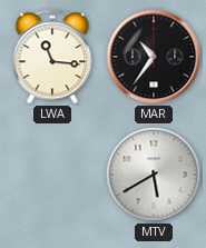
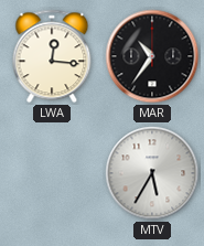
LWA: 11:16 -> 12:16
MTV: 5:40 -> 5:35
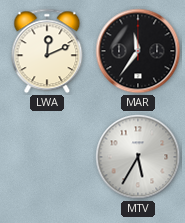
LWA: 12:16 -> 12:11
MAR: 10:36 -> 11:36
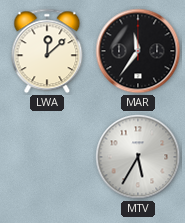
LWA: 12:11 -> 12:08
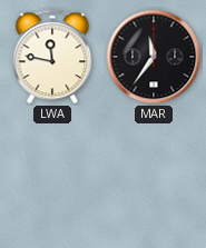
LWA: 12:08 -> 11:47
MTV: 5:35 -> none
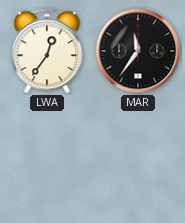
LWA: 11:47 -> 12:36
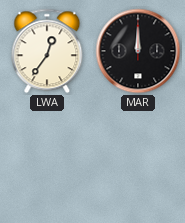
MAR: 11:36 -> 12:00
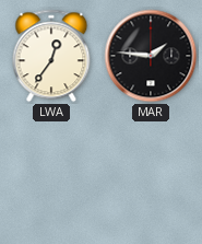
MAR: 12:00 -> 1:46
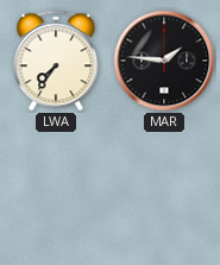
LWA: 12:36 -> 7:36
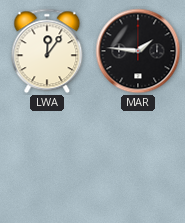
LWA: 7:36 -> 12:06
